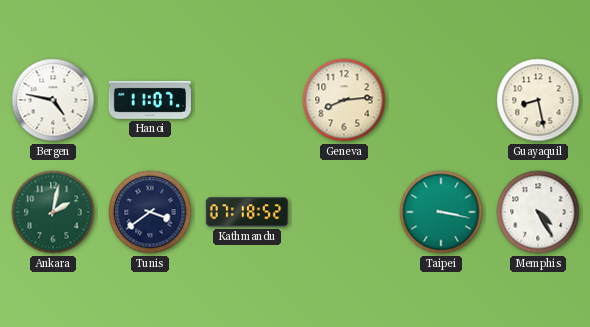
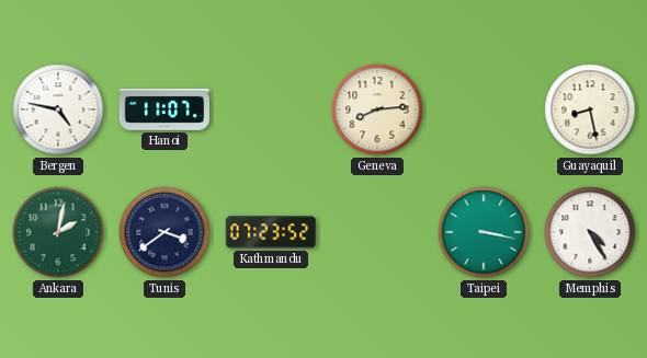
Kathmandu: 07:18 -> 07:23
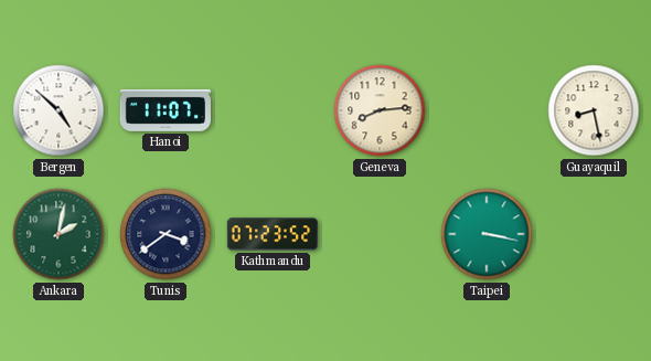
Bergen: 4:47 -> 4:52
Memphis: 4:25 -> none
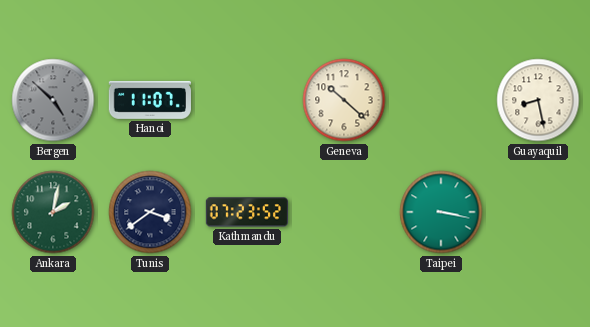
Bergen dial: white -> grey
Geneva: 8:14 -> 10:22
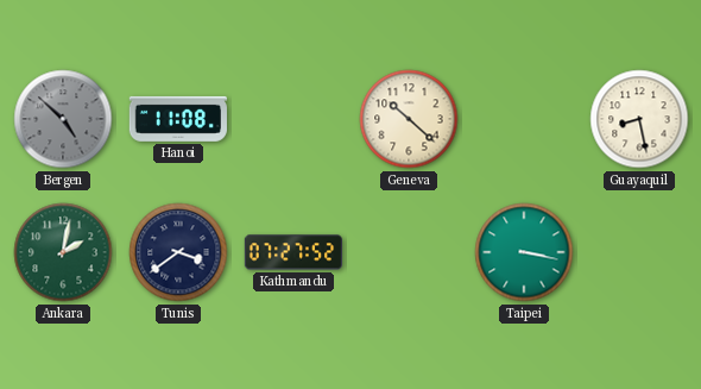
Hanoi: 11:07 -> 11:08
Kathmandu: 07:23 -> 07:27
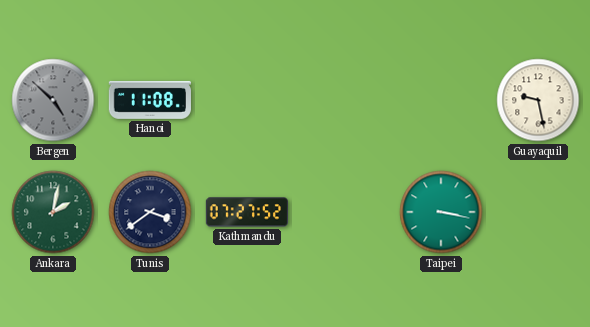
Geneva: 10:22 -> none
Guayaquil: 8:28 -> 9:28
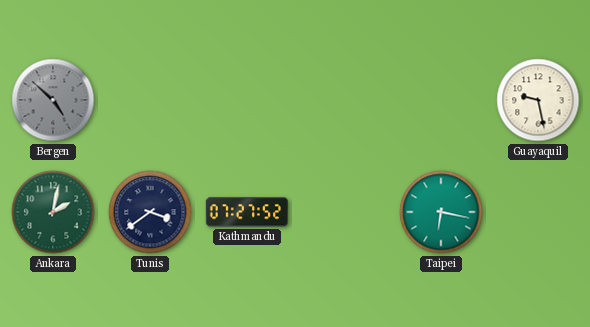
Hanoi: 11:08 -> none
Taipei: 3:17 -> 6:17
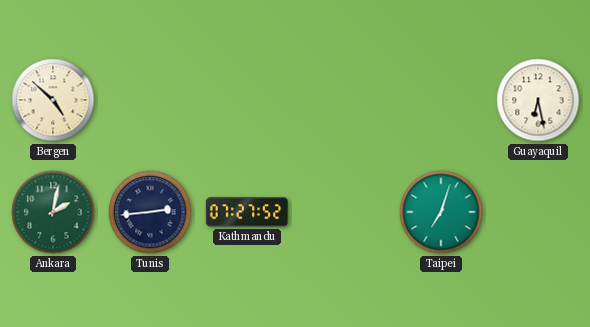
Bergen dial: grey -> cream
Guayaquil: 9:28 -> 6:28
Tunis: 3:39 -> 2:44
Taipei: 6:17 -> 7:03
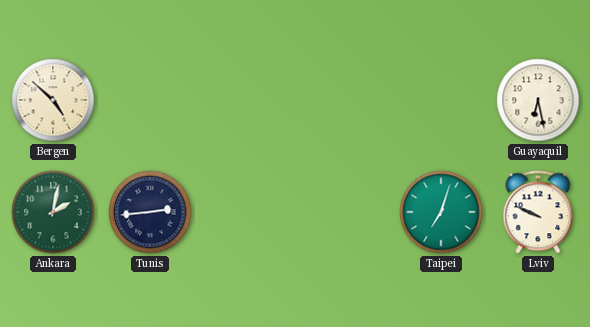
Kathmandu: 07:27 -> none
Lviv: none -> 9:49
